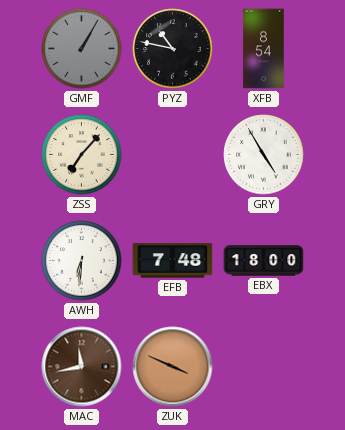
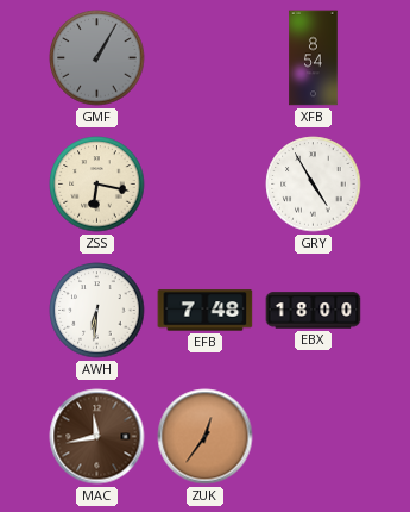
PYZ: 10:47 -> none
ZSS: 7:07 -> 6:17
ZUK: 3:49 -> 12:36
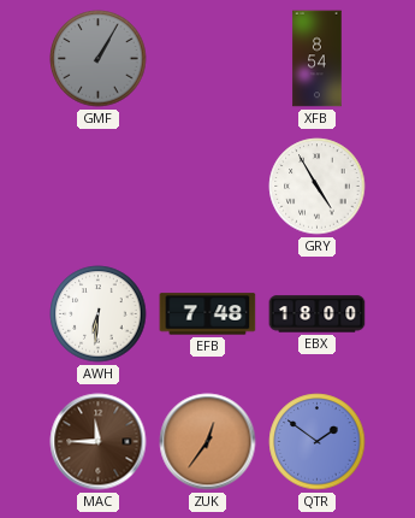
ZSS: 6:17 -> none
MAC: 11:43 -> 11:45
QTR: none -> 1:51
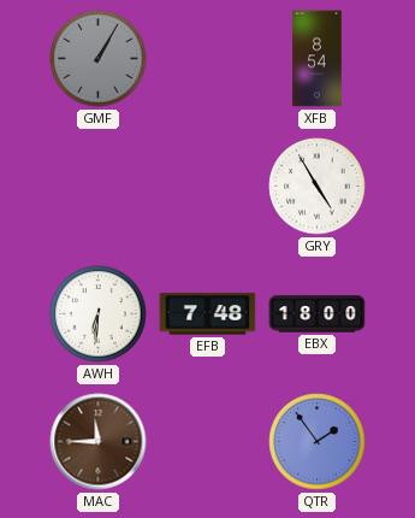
ZUK: 12:36 -> none
QTR: 1:51 -> 1:54
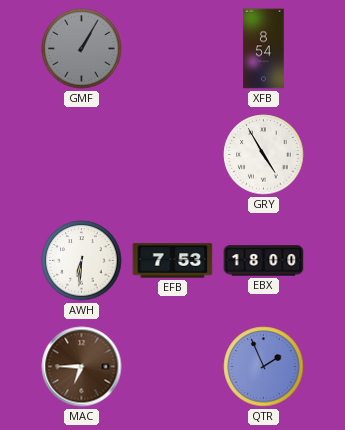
EFB: 7:48 -> 7:53
MAC: 11:45 -> 6:45
QTR: 1:54 -> 1:56
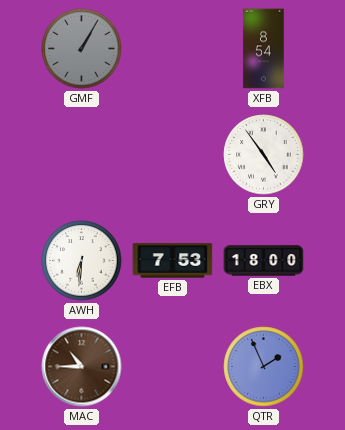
GRY: 4:55 -> 4:54
MAC: 6:45 -> 10:45
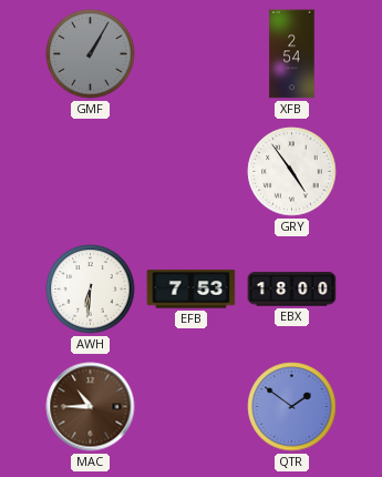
XFB: 8:54 -> 2:54
QTR: 1:56 -> 1:51
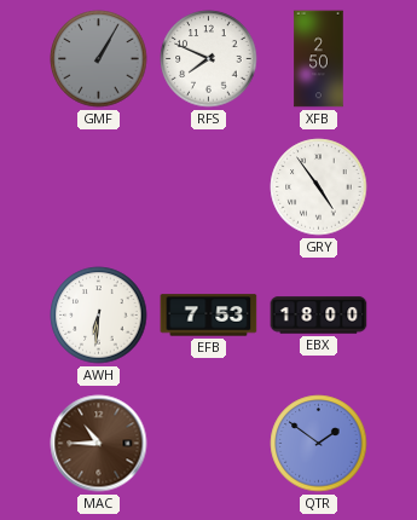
RFS: none -> 7:49
XFB: 2:54 -> 2:50
